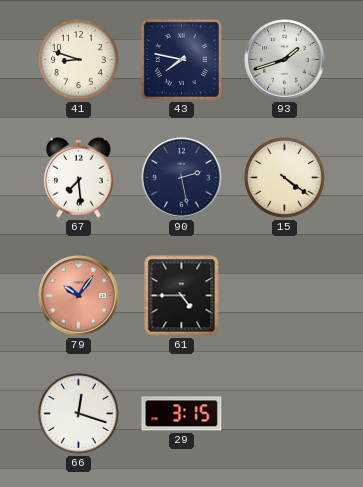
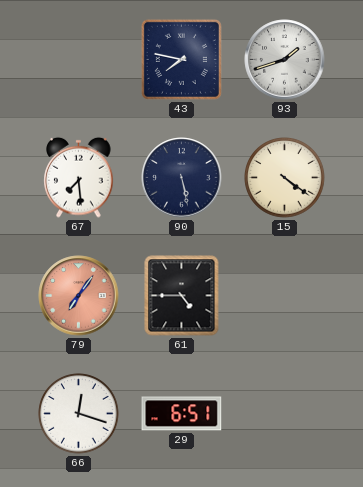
41: 8:48 -> none
90: 2:28 -> 5:28
79: 10:06 -> 7:06
29: 3:15 -> 6:51
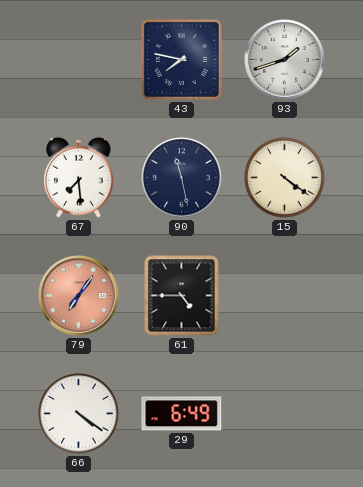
90: 5:28 -> 11:28
66: 12:18 -> 4:21
29: 6:51 -> 6:49
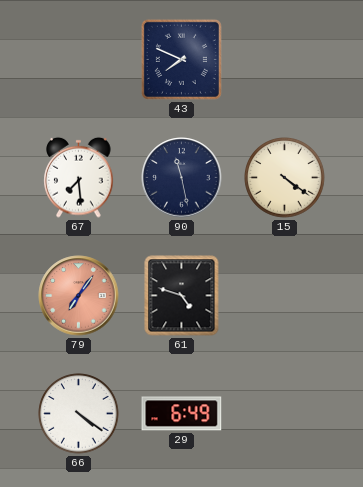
43: 7:47 -> 7:49
93: 1:42 -> none
61: 4:45 -> 4:48
